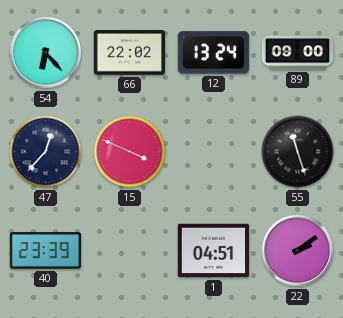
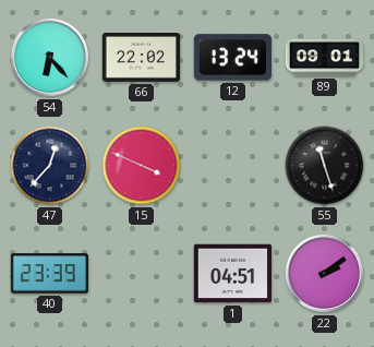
89: 09:00 -> 09:01
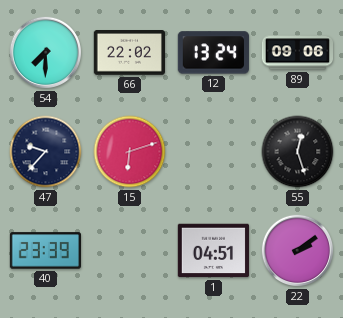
54: 6:23 -> 7:30
89: 09:01 -> 09:06
47: 12:37 -> 9:37
15: 3:49 -> 6:12
55: 11:27 -> 12:27
